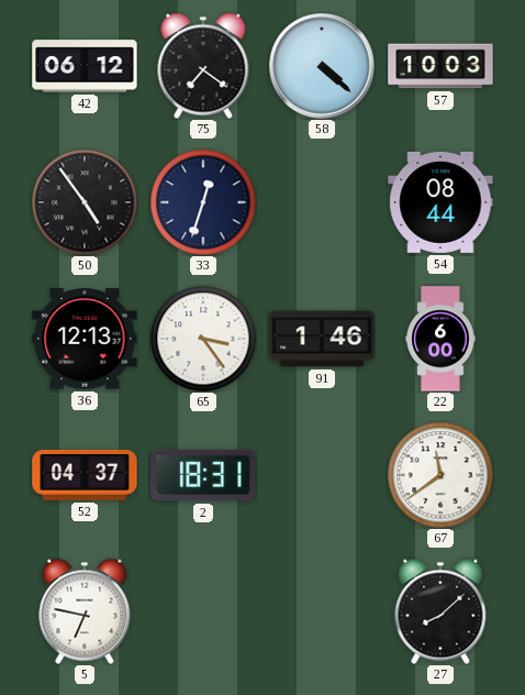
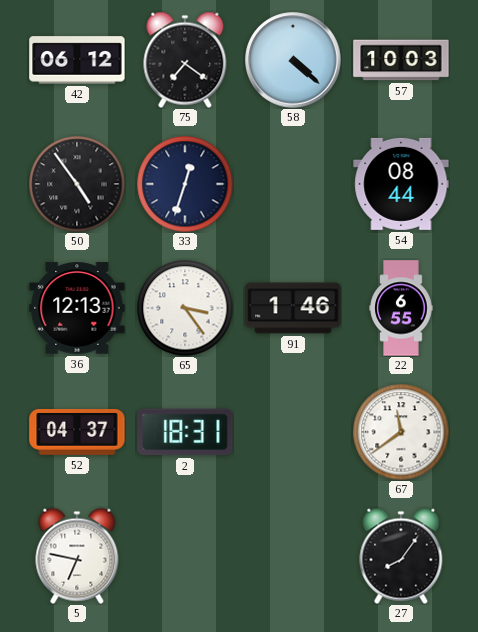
22: 6:00 -> 6:55
27: 8:08 -> 8:06
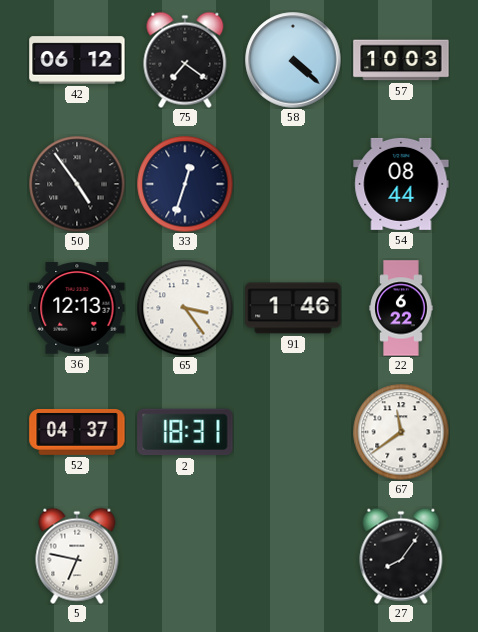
22: 6:55 -> 6:22
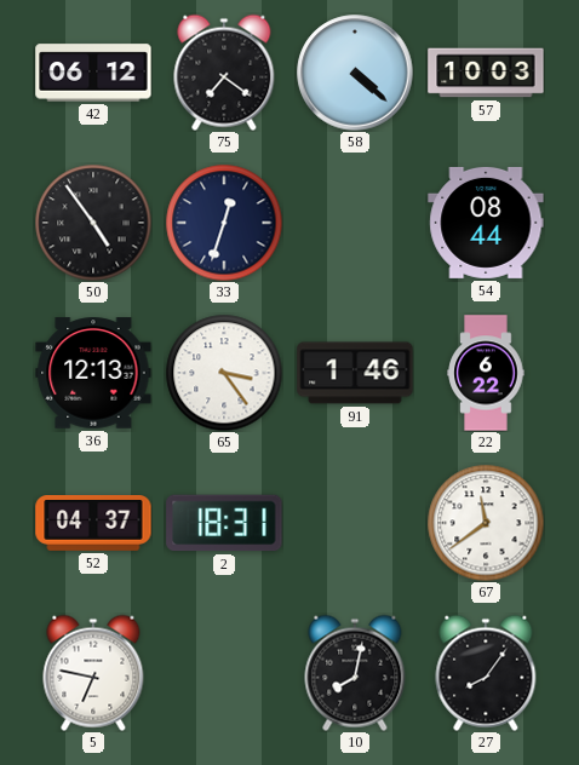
10: none -> 8:02
